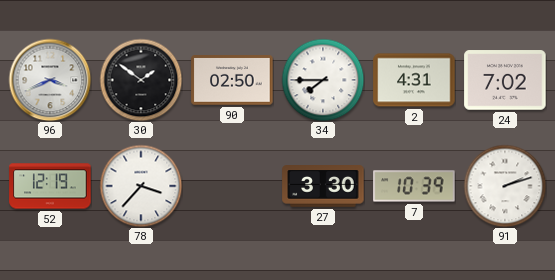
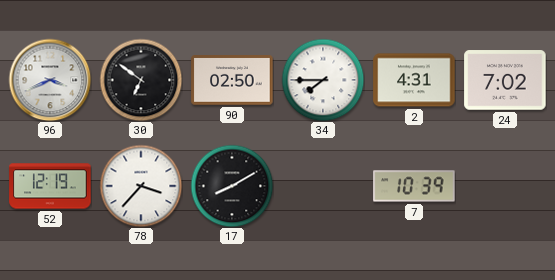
30: 1:51 -> 6:51
17: none -> 8:10
27: 3:30 -> none
91: 2:12 -> none
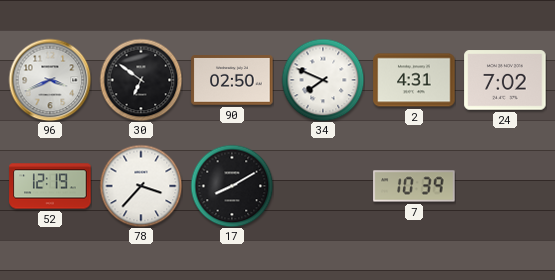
34: 7:45 -> 7:49
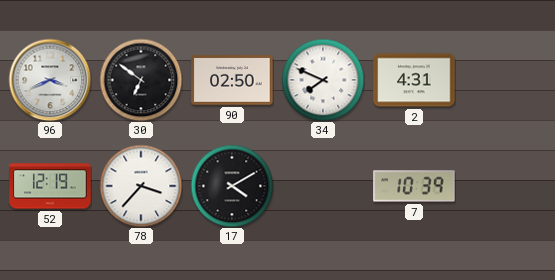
24: 7:02 -> none
17: 8:10 -> 4:10
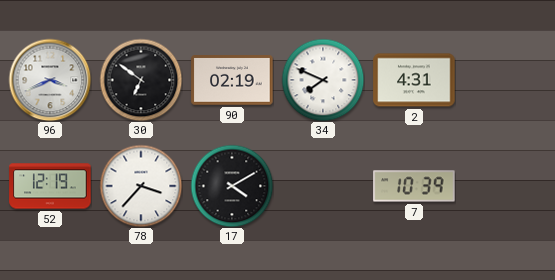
90: 02:50 -> 02:19
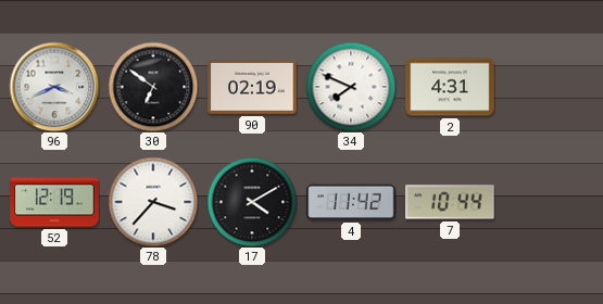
4: none -> 11:42
7: 10:39 -> 10:44
